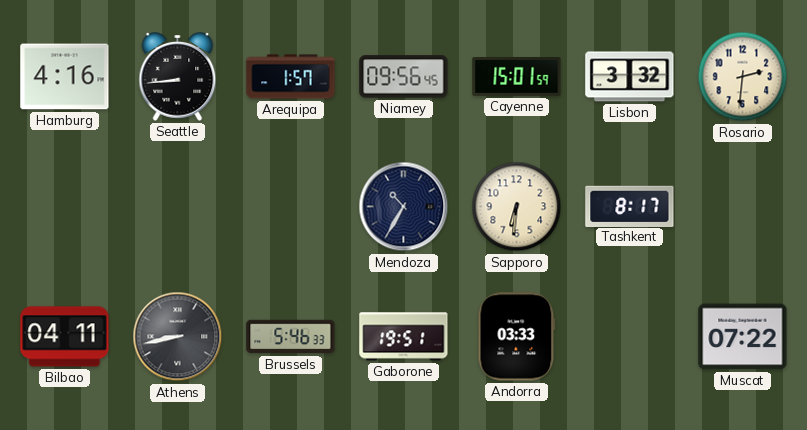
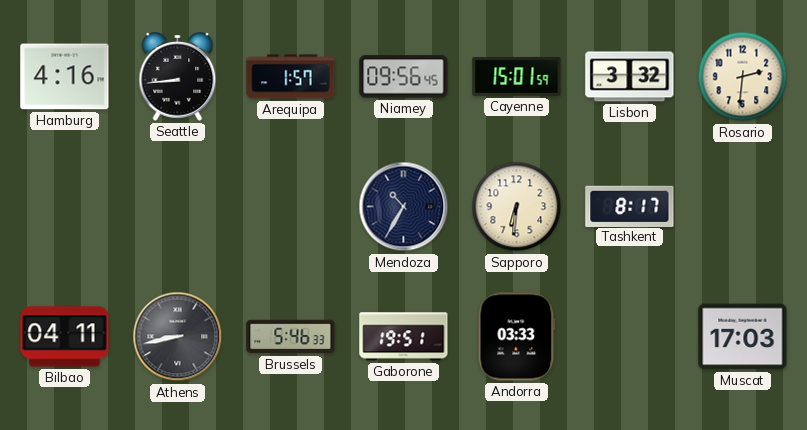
Muscat: 07:22 -> 17:03
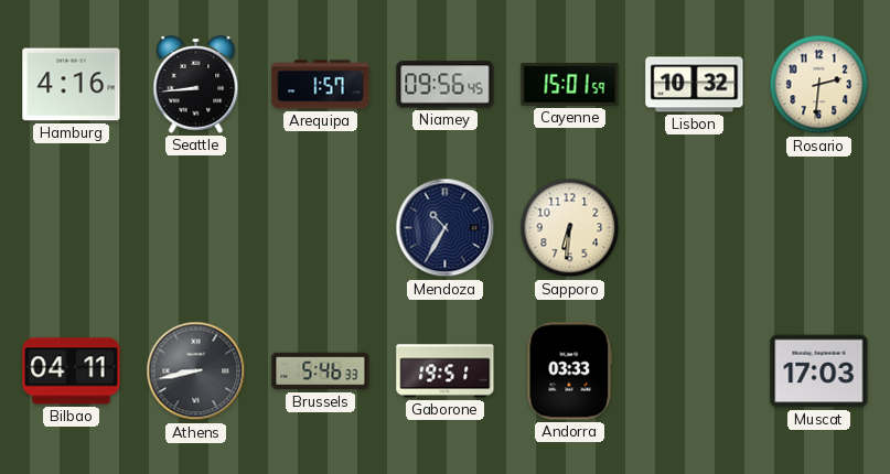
Lisbon: 3:32 -> 10:32
Tashkent: 8:17 -> none
